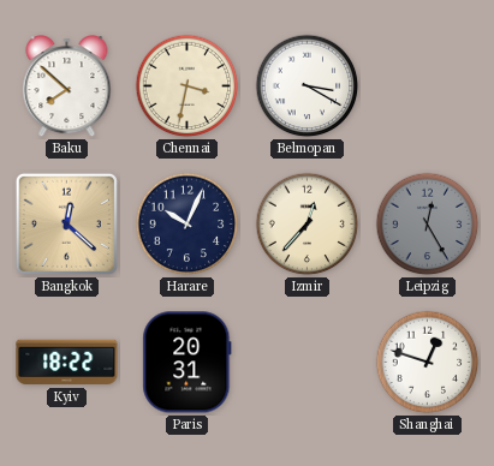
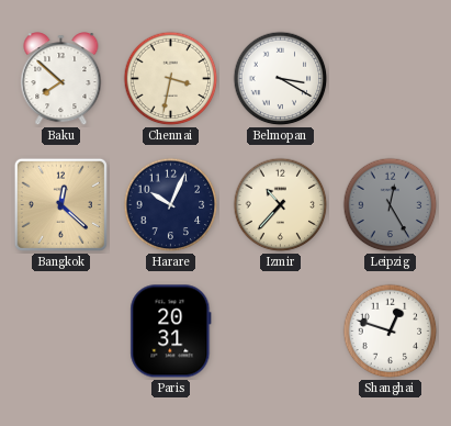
Izmir: 12:37 -> 10:37
Kyiv: 18:22 -> none
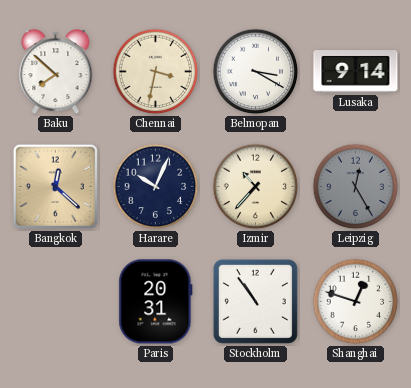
Lusaka: none -> 9:14
Stockholm: none -> 10:54
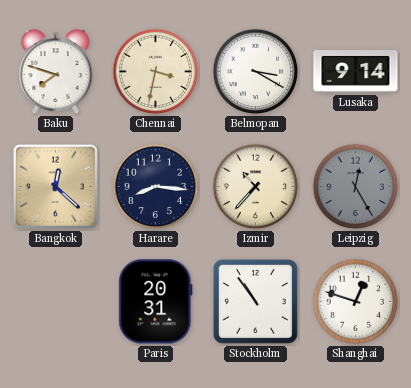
Baku: 7:52 -> 7:48
Harare: 10:04 -> 8:16
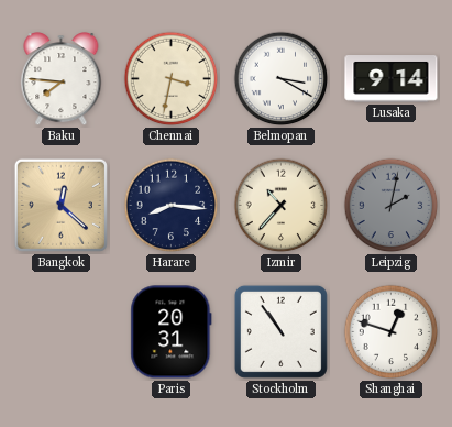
Baku: 7:48 -> 7:46
Leipzig: 12:25 -> 2:02
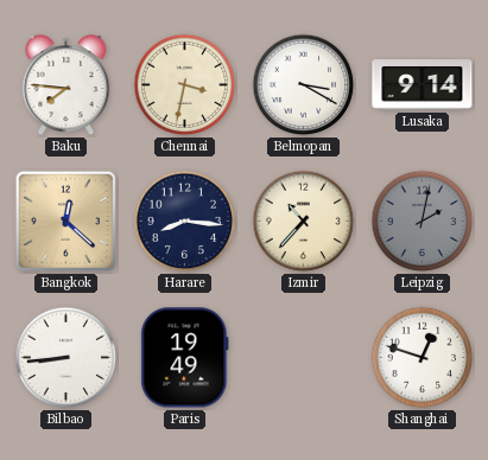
Bilbao: none -> 8:44
Paris: 20:31 -> 19:49
Stockholm: 10:54 -> none
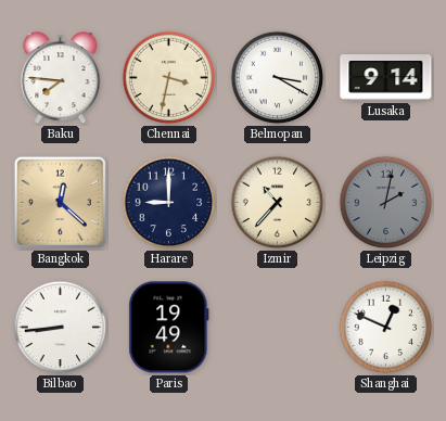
Harare: 8:16 -> 9:00
Shanghai: 12:48 -> 12:49
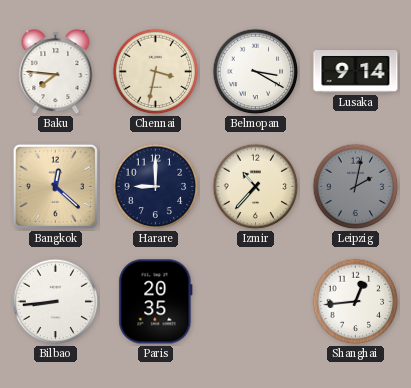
Paris: 19:49 -> 20:35
Shanghai: 12:49 -> 12:44
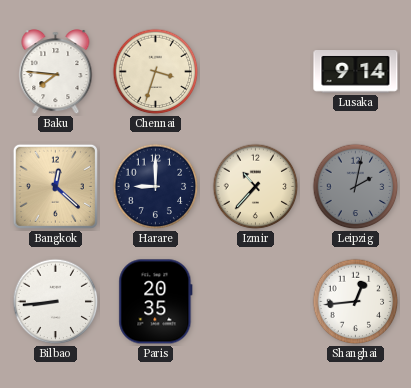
Chennai: 3:32 -> 3:33
Belmopan: 3:20 -> none
